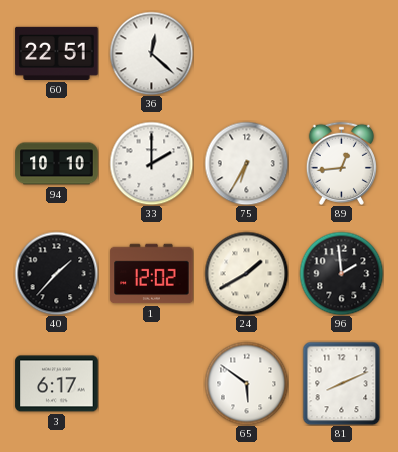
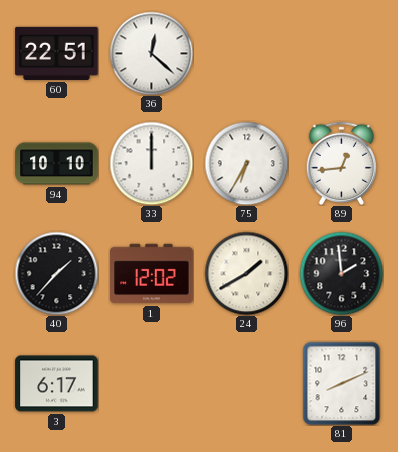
33: 2:00 -> 12:00
65: 5:51 -> none
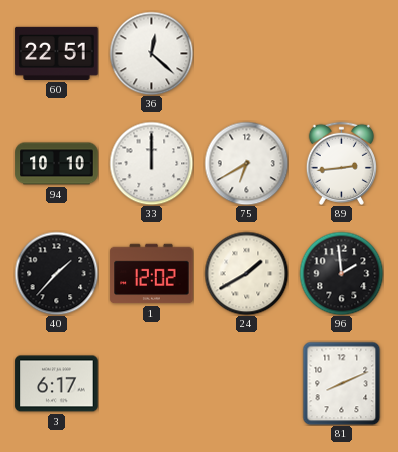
75: 6:35 -> 6:40
89: 12:44 -> 2:44
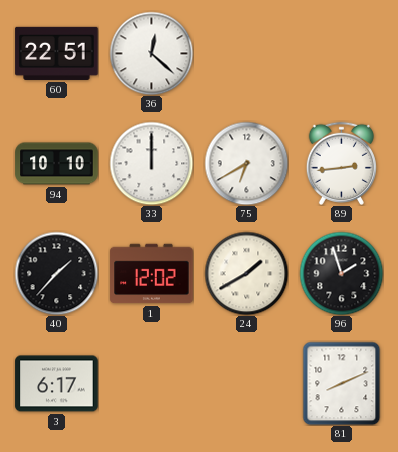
96: 1:59 -> 1:57
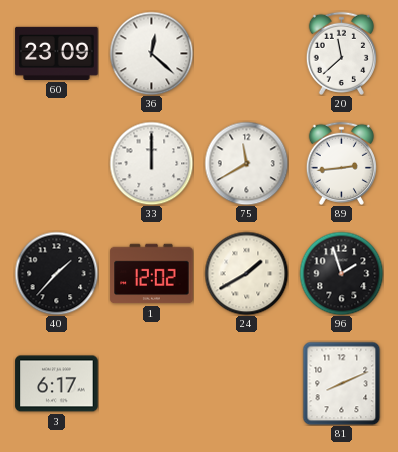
60: 22:51 -> 23:09
20: none -> 11:38
94: 10:10 -> none
75: 6:40 -> 11:40
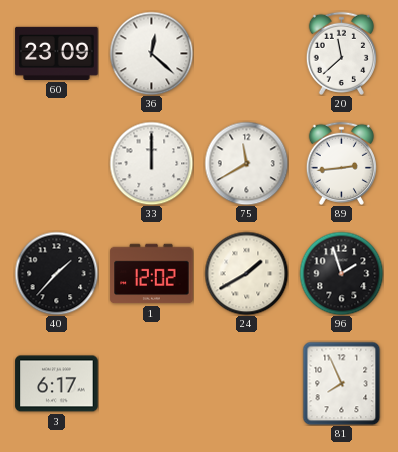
81: 8:11 -> 7:56
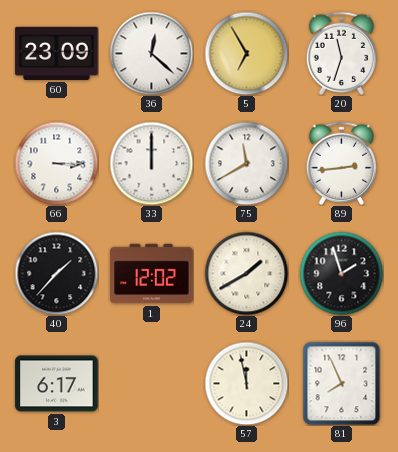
5: none -> 6:55
20: 11:38 -> 11:33
66: none -> 3:15
57: none -> 11:58
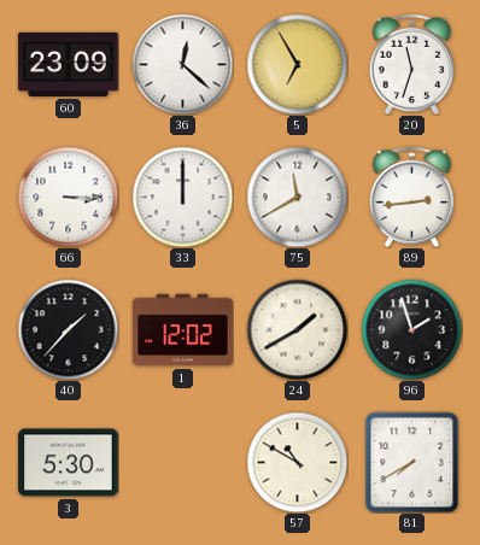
3: 6:17 -> 5:30
57: 11:58 -> 10:50
81: 7:56 -> 7:40
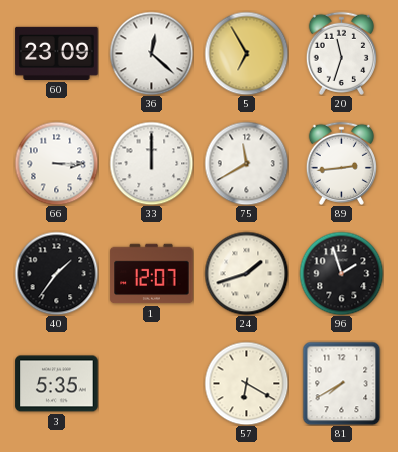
40: 1:37 -> 1:36
1: 12:02 -> 12:07
24: 1:40 -> 1:42
3: 5:30 -> 5:35
57: 10:50 -> 6:20
